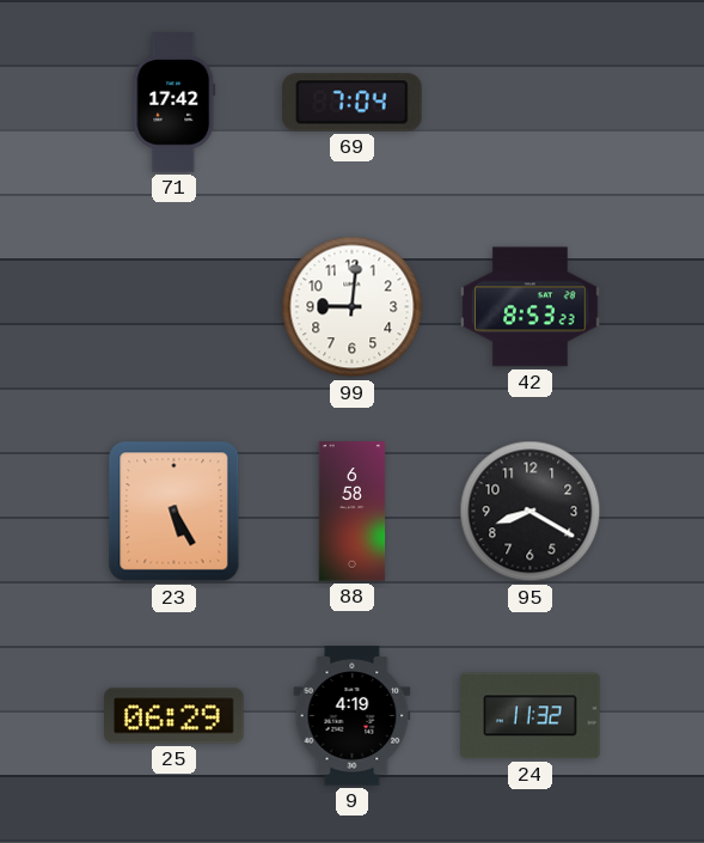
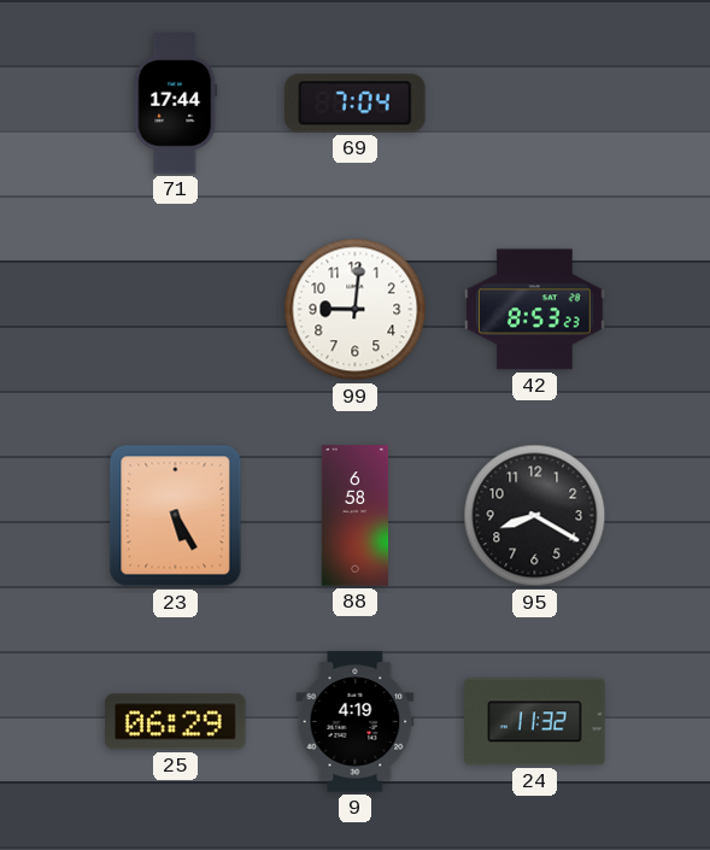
71: 17:42 -> 17:44
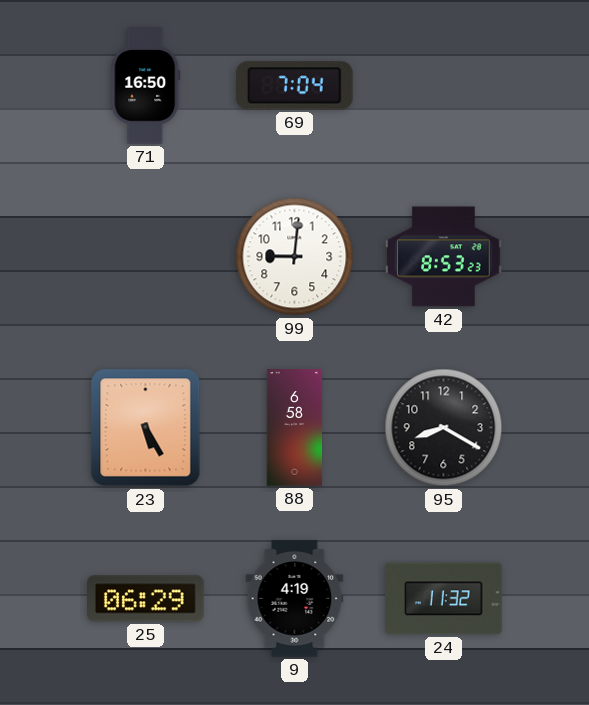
71: 17:44 -> 16:50
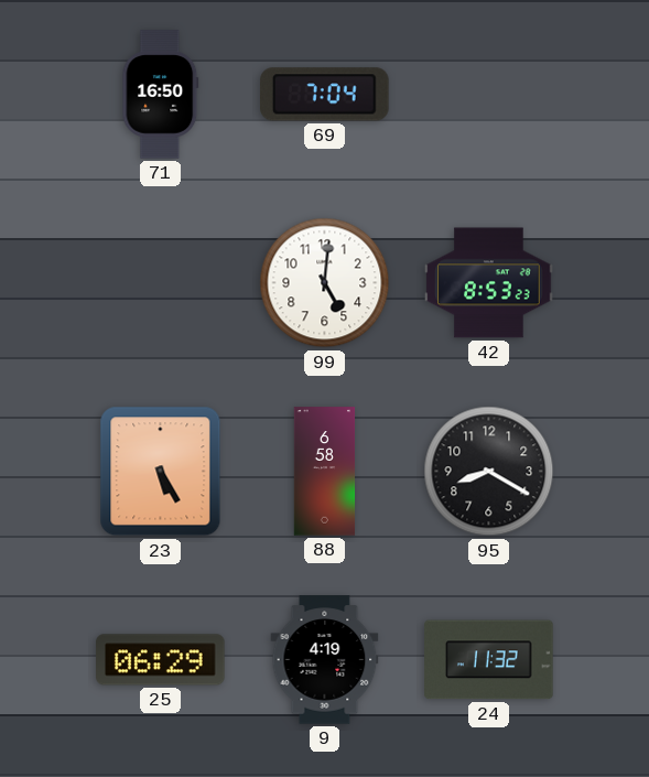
99: 9:01 -> 5:01
